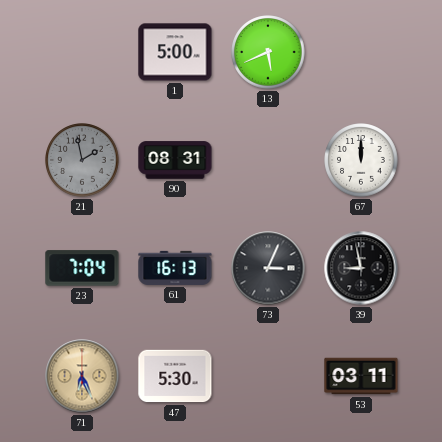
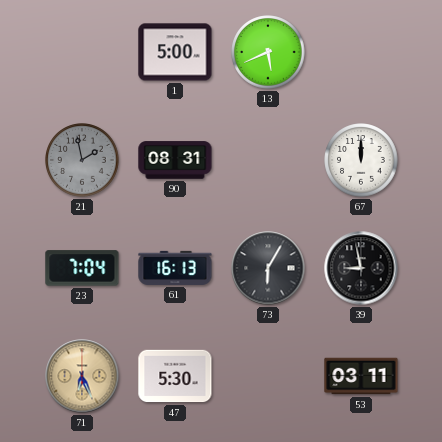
73: 3:04 -> 6:05
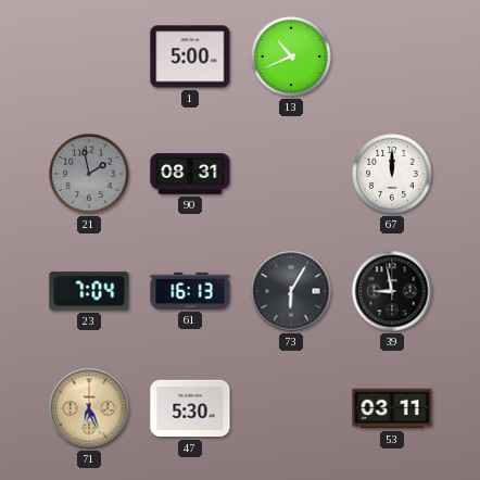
13: 5:41 -> 10:41
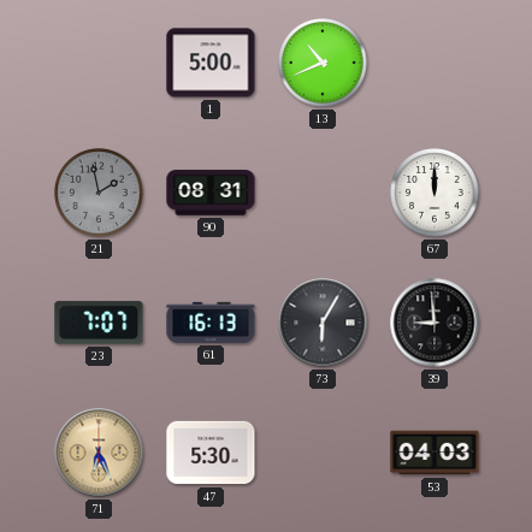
23: 7:04 -> 7:07
39: 8:58 -> 8:59
53: 03:11 -> 04:03
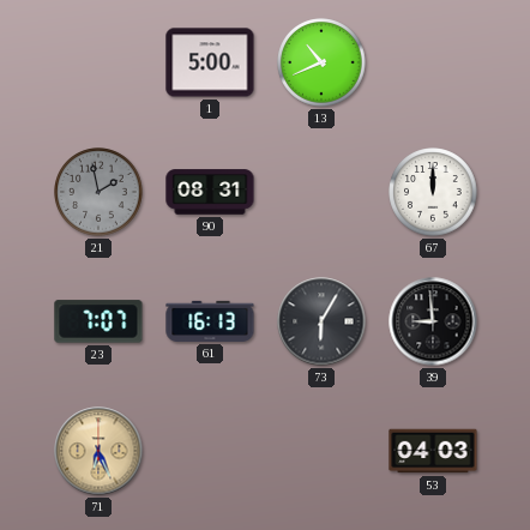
47: 5:30 -> none
